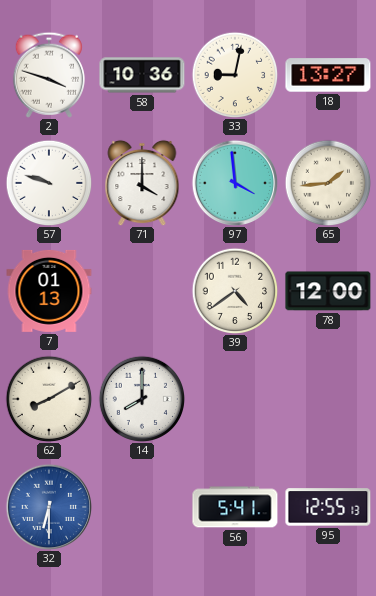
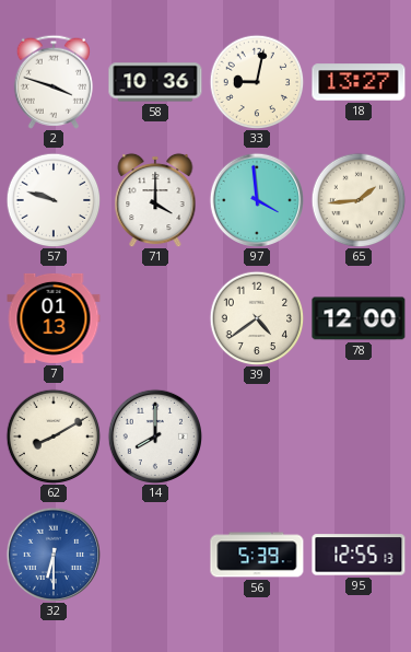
56: 5:41 -> 5:39
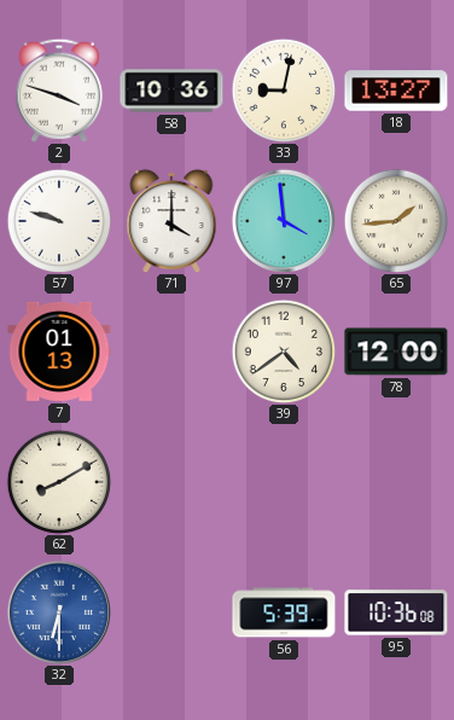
14: 8:00 -> none
95: 12:55 -> 10:36
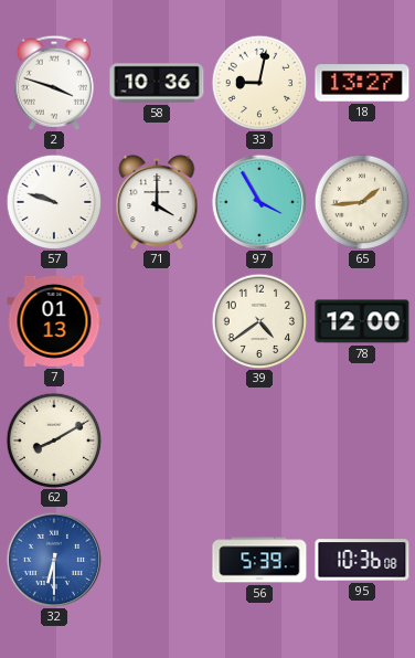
97: 3:59 -> 3:55
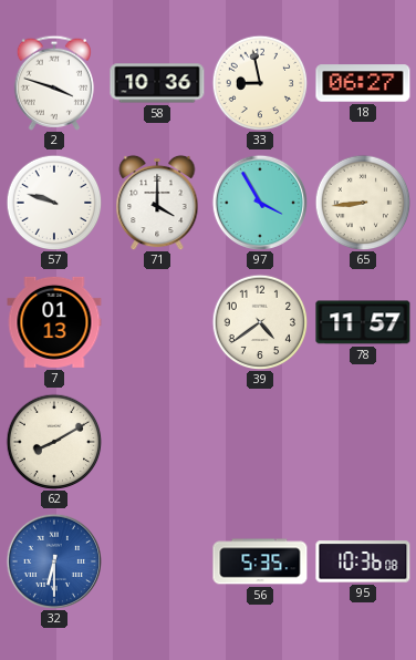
33: 9:02 -> 8:58
18: 13:27 -> 06:27
65: 1:44 -> 8:44
78: 12:00 -> 11:57
56: 5:39 -> 5:35
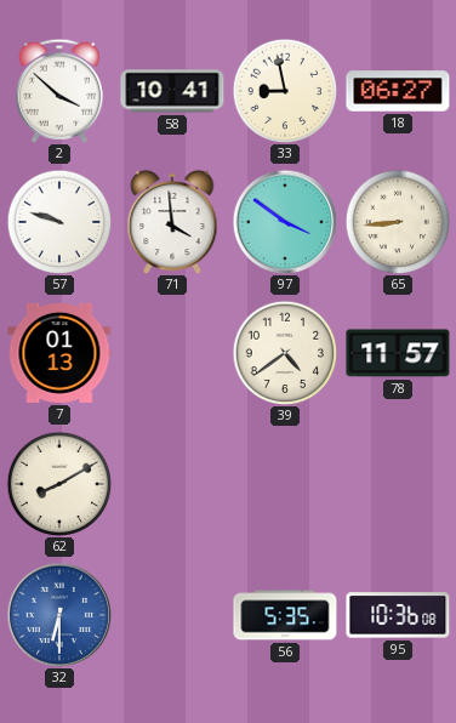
2: 3:48 -> 3:52
58: 10:36 -> 10:41
71: 4:00 -> 3:59
97: 3:55 -> 3:51
